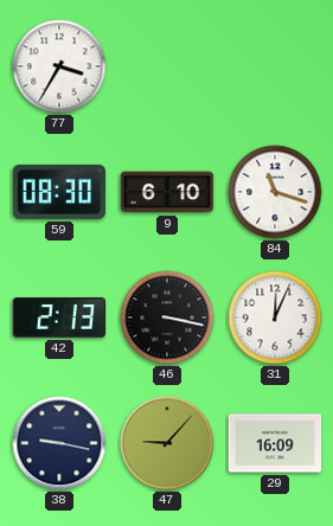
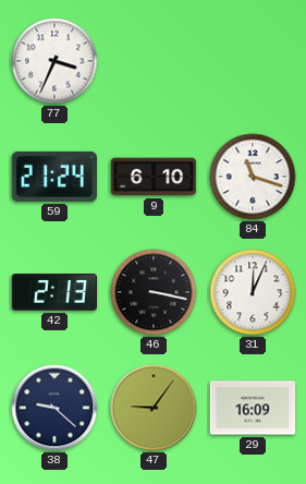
77: 3:35 -> 3:34
59: 08:30 -> 21:24
38: 9:17 -> 9:22
47: 9:07 -> 9:06
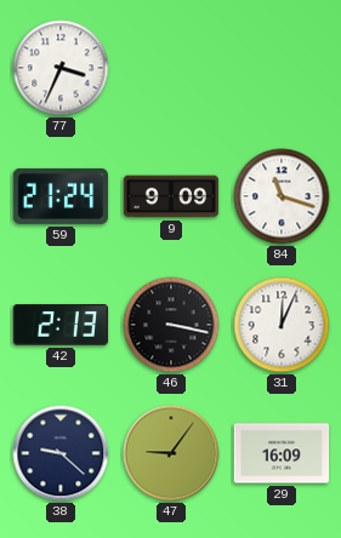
9: 6:10 -> 9:09
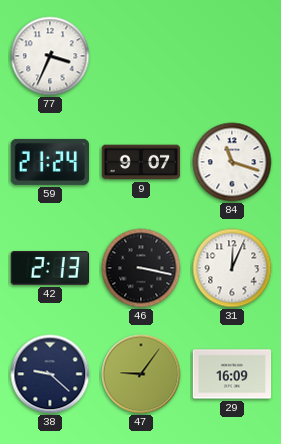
9: 9:09 -> 9:07
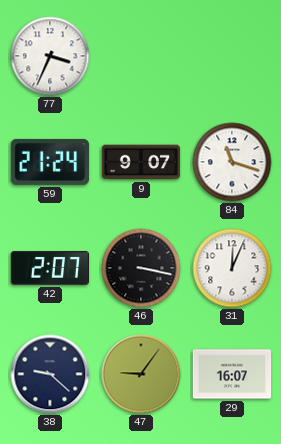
42: 2:13 -> 2:07
29: 16:09 -> 16:07
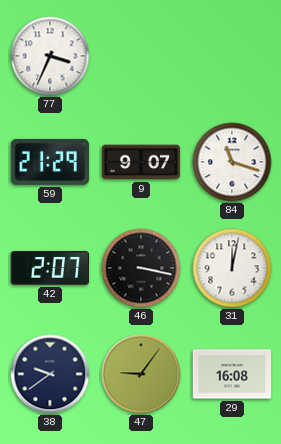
59: 21:24 -> 21:29
31: 12:04 -> 12:02
38: 9:22 -> 9:39
29: 16:07 -> 16:08
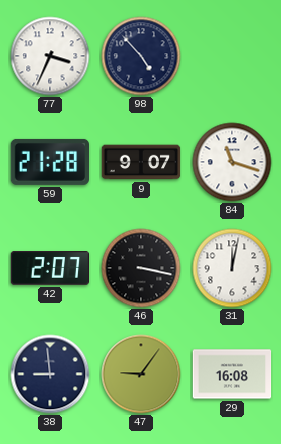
98: none -> 4:53
59: 21:29 -> 21:28
38: 9:39 -> 8:59
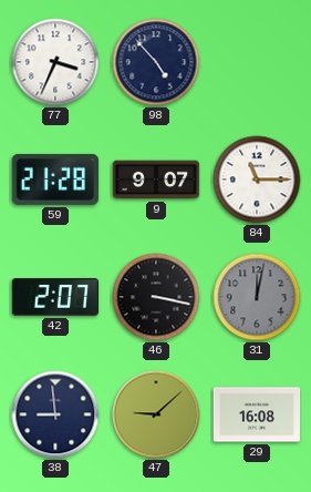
84: 11:18 -> 11:15
31 dial: white -> grey
47: 9:06 -> 9:08
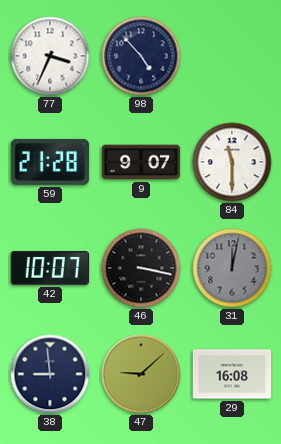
84: 11:15 -> 11:30
42: 2:07 -> 10:07
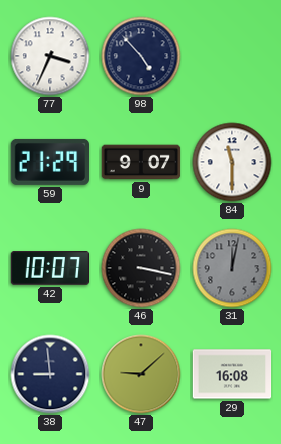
59: 21:28 -> 21:29
